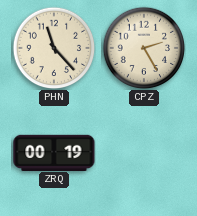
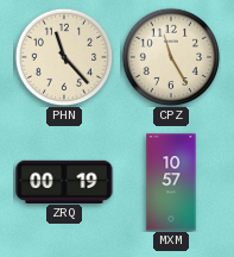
CPZ: 2:25 -> 11:25
MXM: none -> 10:57
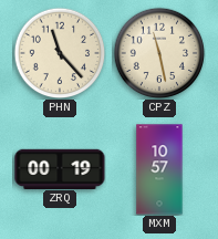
CPZ: 11:25 -> 11:28
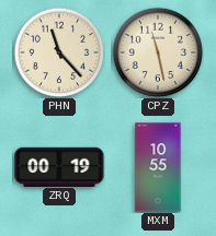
MXM: 10:57 -> 10:55
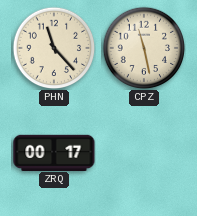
ZRQ: 00:19 -> 00:17
MXM: 10:55 -> none
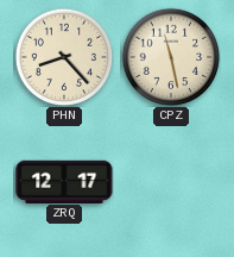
PHN: 11:23 -> 8:23
ZRQ: 00:17 -> 12:17
